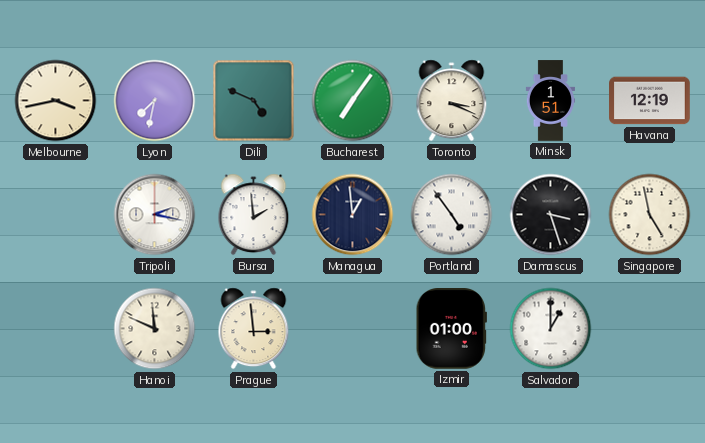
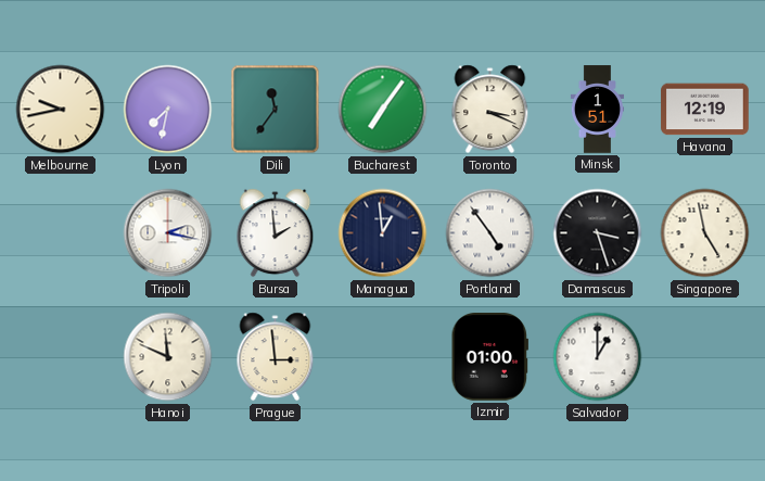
Melbourne: 3:43 -> 9:43
Dili: 4:49 -> 11:36
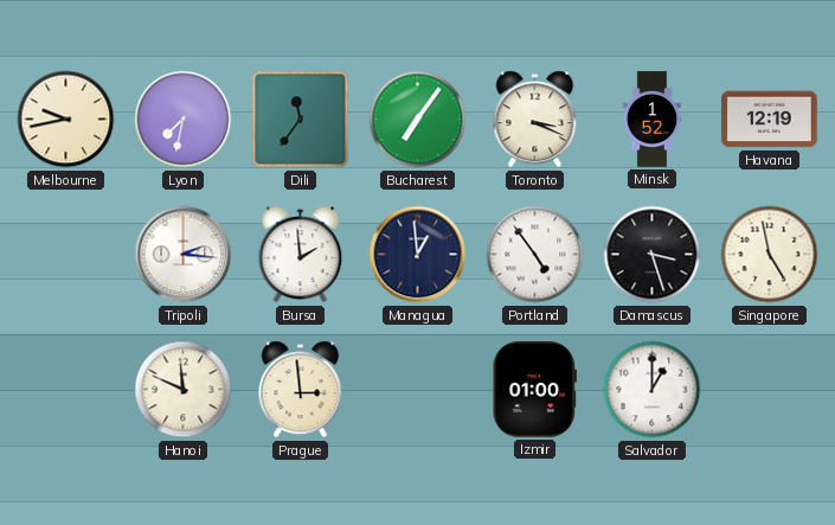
Minsk: 1:51 -> 1:52
Tripoli: 2:17 -> 2:16
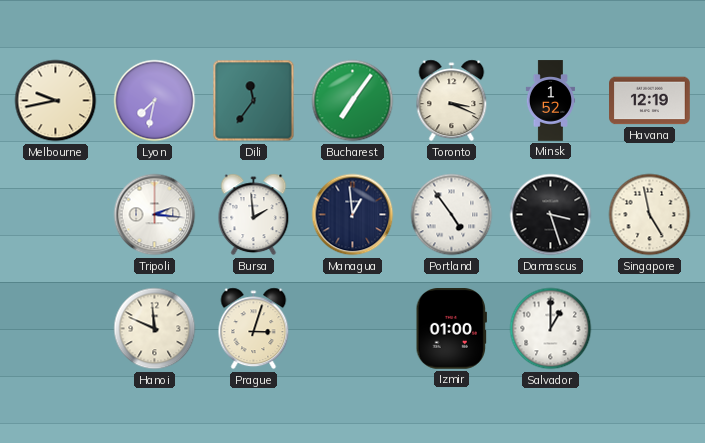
Prague: 2:59 -> 3:03
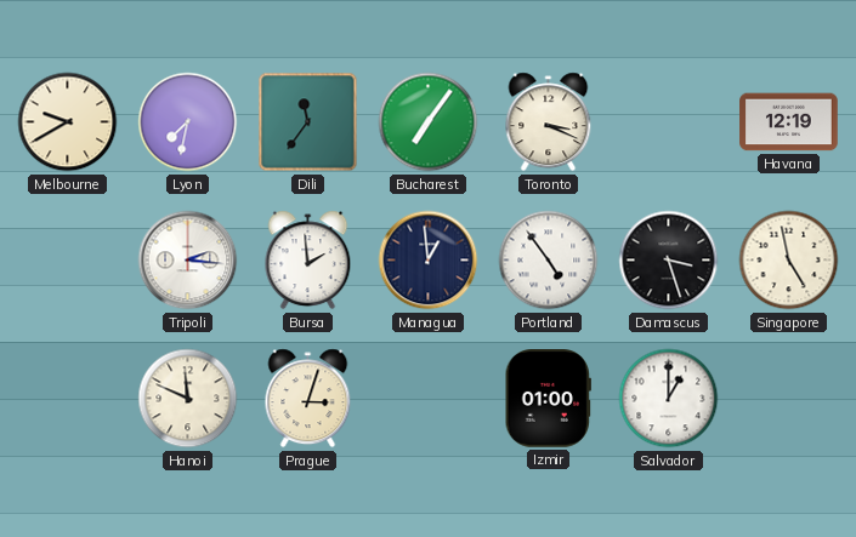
Melbourne: 9:43 -> 9:40
Minsk: 1:52 -> none
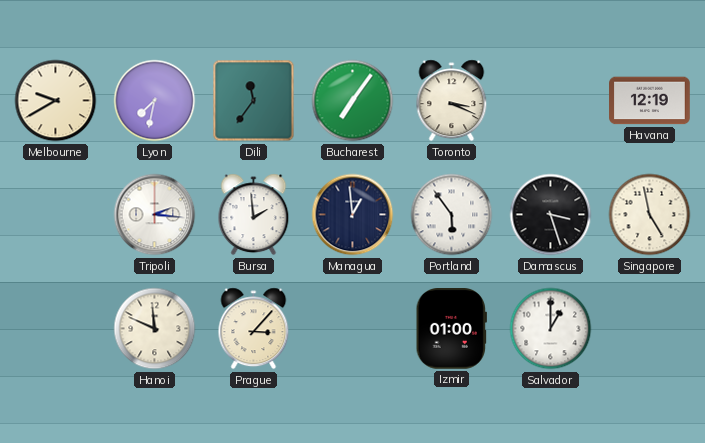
Portland: 4:54 -> 5:54
Prague: 3:03 -> 3:07
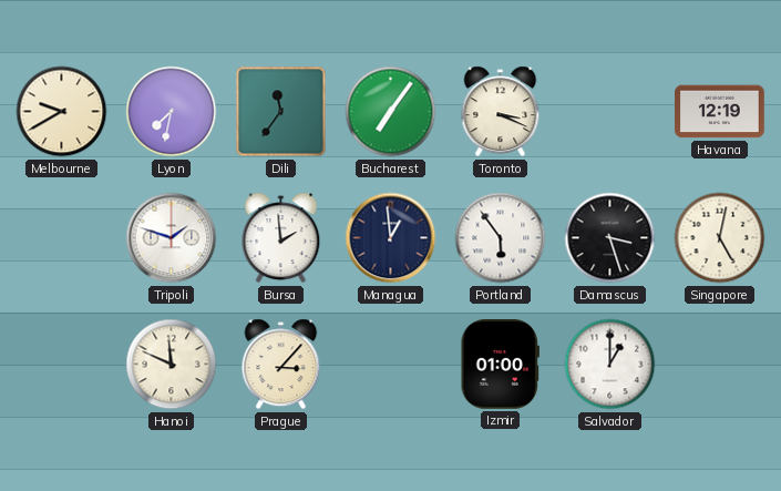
Tripoli: 2:16 -> 1:48
Singapore: 4:58 -> 5:02
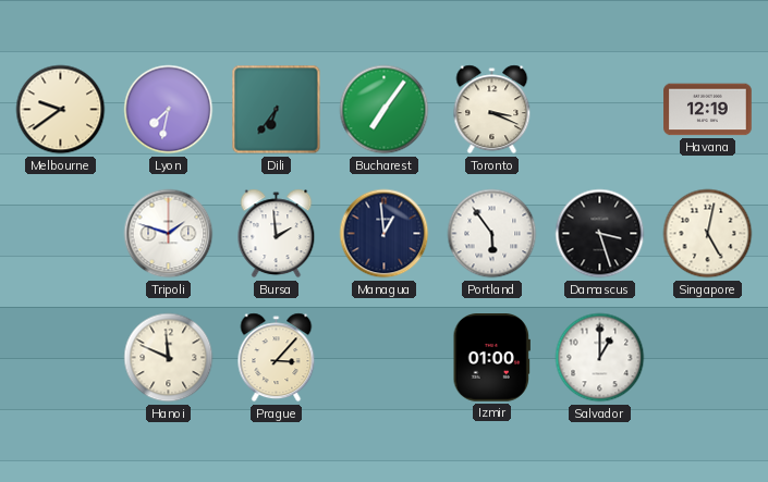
Melbourne: 9:40 -> 9:39
Dili: 11:36 -> 6:36
